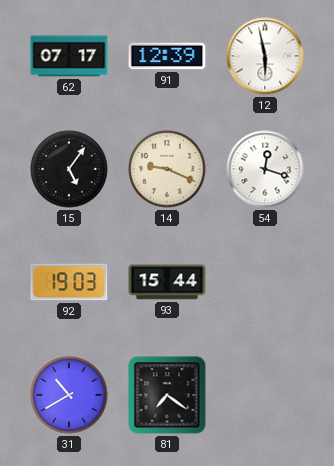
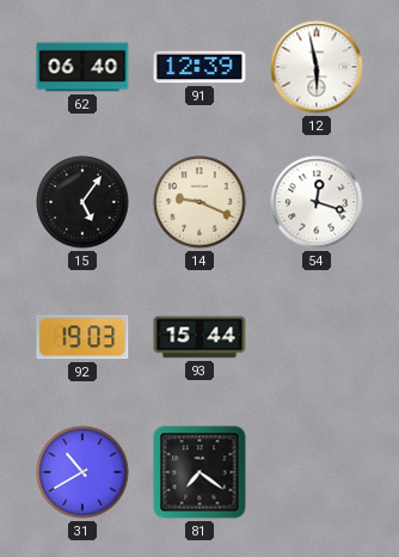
62: 07:17 -> 06:40
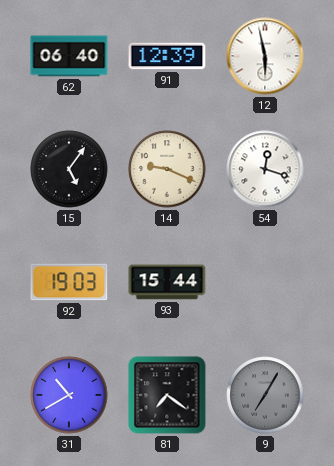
9: none -> 7:05
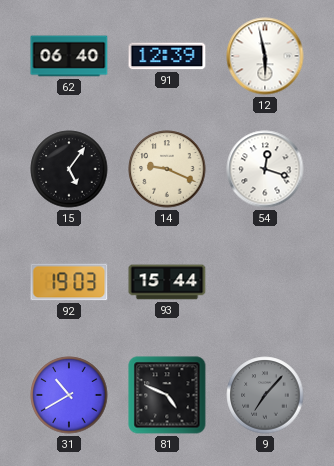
81: 7:21 -> 4:49
9: 7:05 -> 7:07
